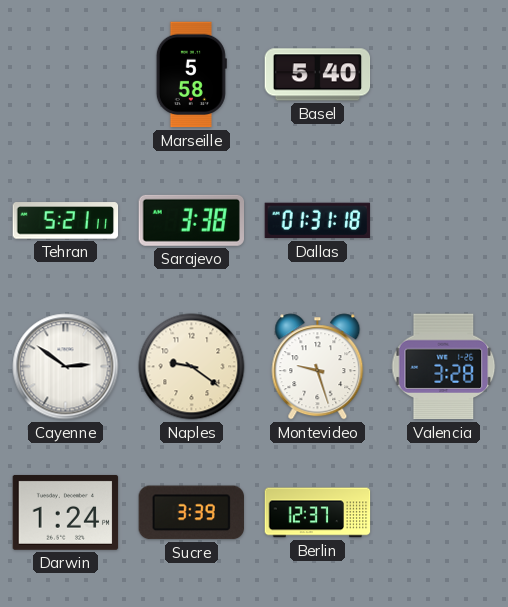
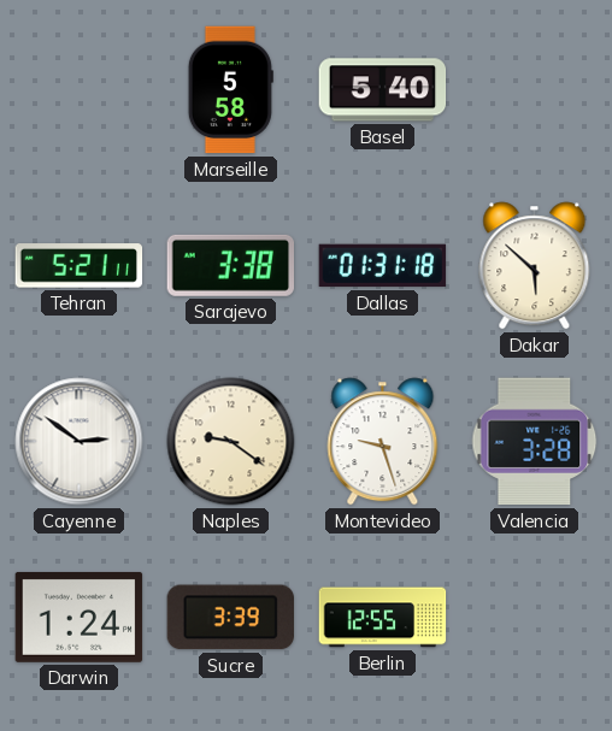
Dakar: none -> 5:52
Berlin: 12:37 -> 12:55
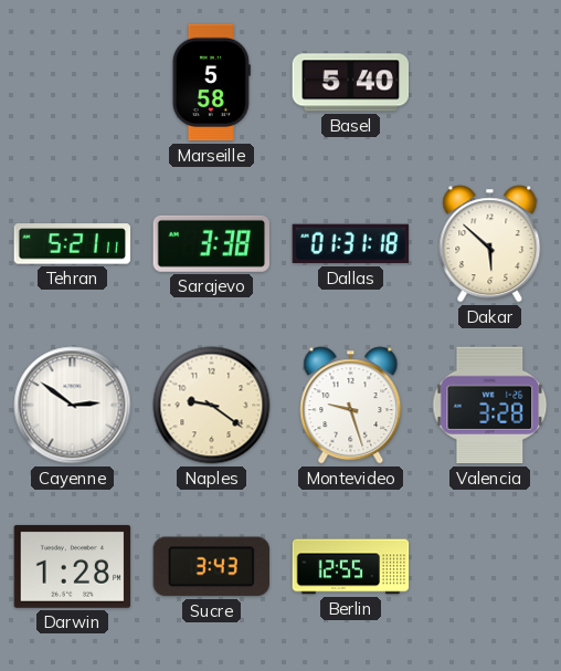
Darwin: 1:24 -> 1:28
Sucre: 3:39 -> 3:43
